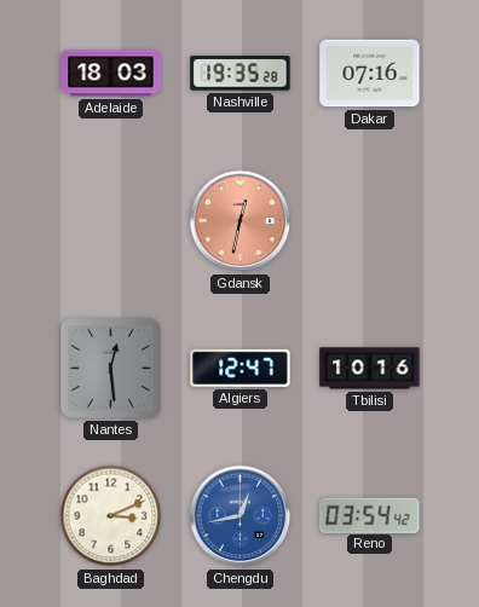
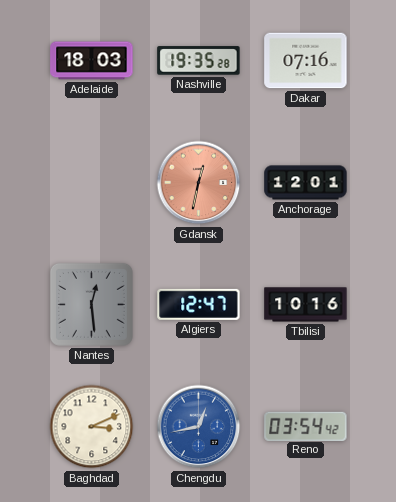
Anchorage: none -> 12:01
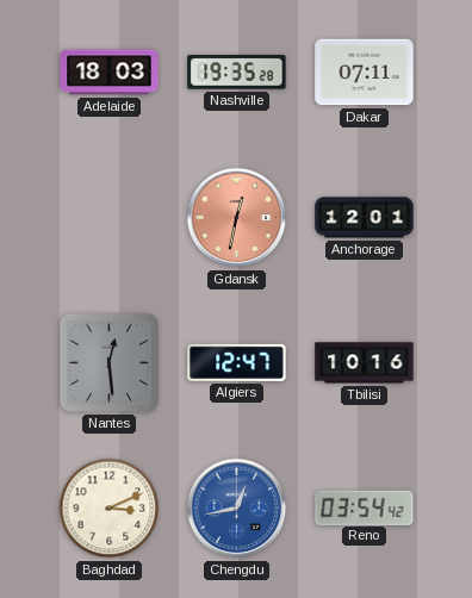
Dakar: 07:16 -> 07:11
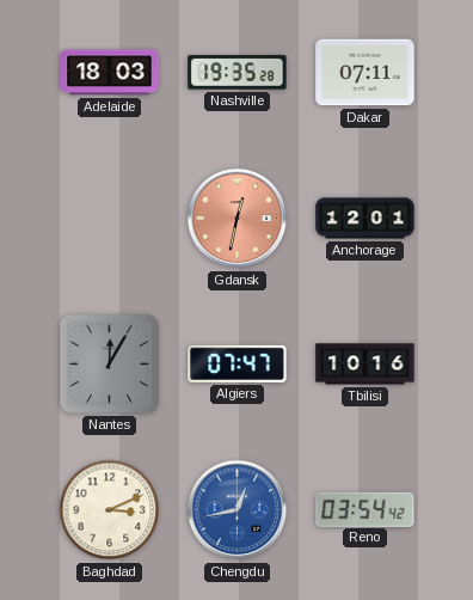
Nantes: 12:29 -> 12:05
Algiers: 12:47 -> 07:47
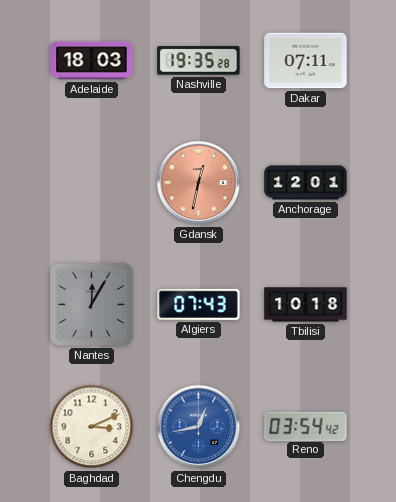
Algiers: 07:47 -> 07:43
Tbilisi: 10:16 -> 10:18
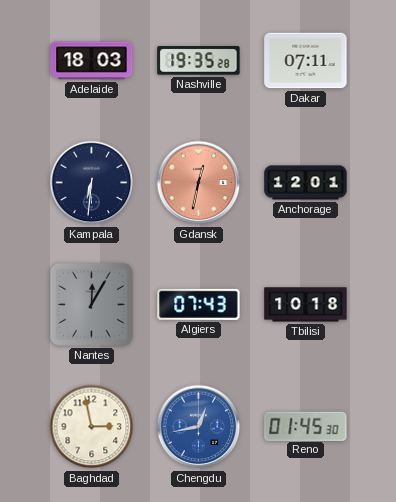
Kampala: none -> 6:31
Baghdad: 3:11 -> 2:58
Reno: 03:54 -> 01:45
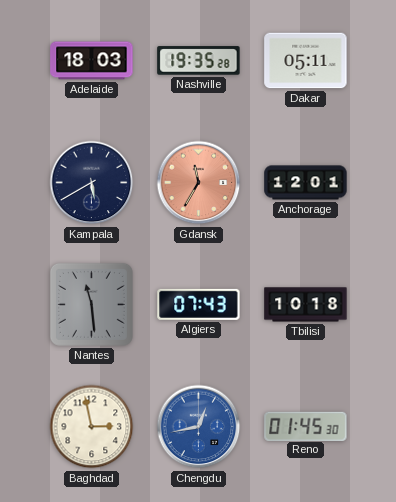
Dakar: 07:11 -> 05:11
Kampala: 6:31 -> 5:40
Gdansk: 12:32 -> 11:35
Nantes: 12:05 -> 11:29
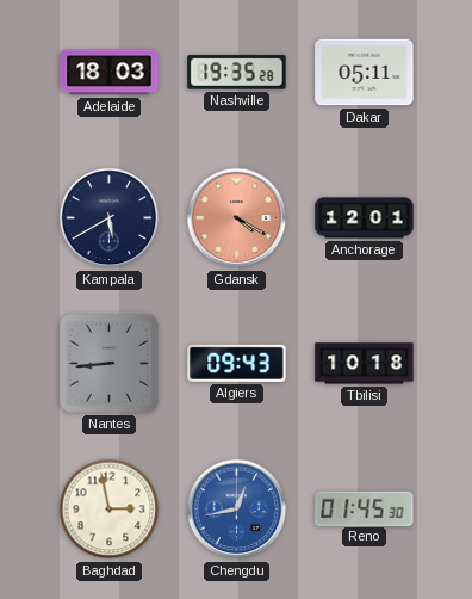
Gdansk: 11:35 -> 4:20
Nantes: 11:29 -> 8:44
Algiers: 07:43 -> 09:43
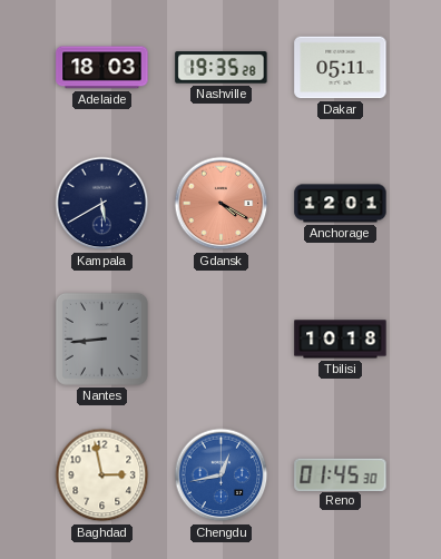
Algiers: 09:43 -> none
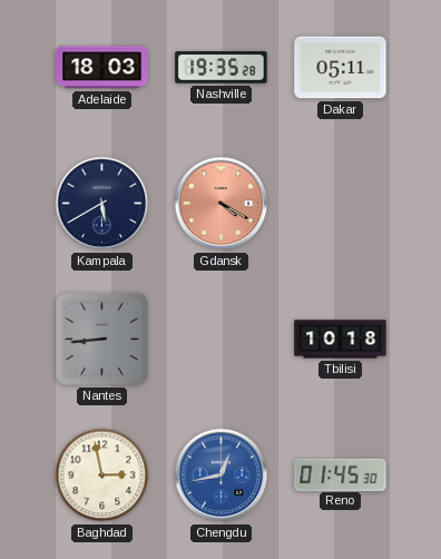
Anchorage: 12:01 -> none
